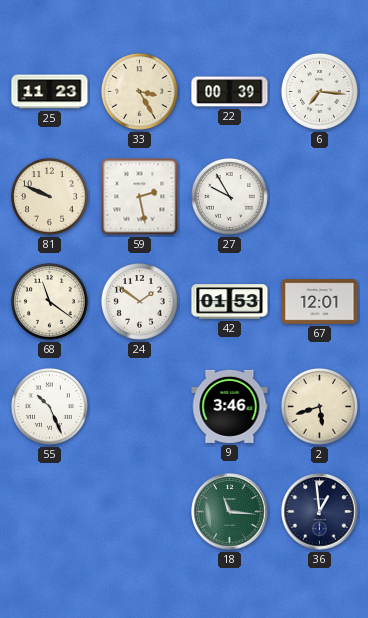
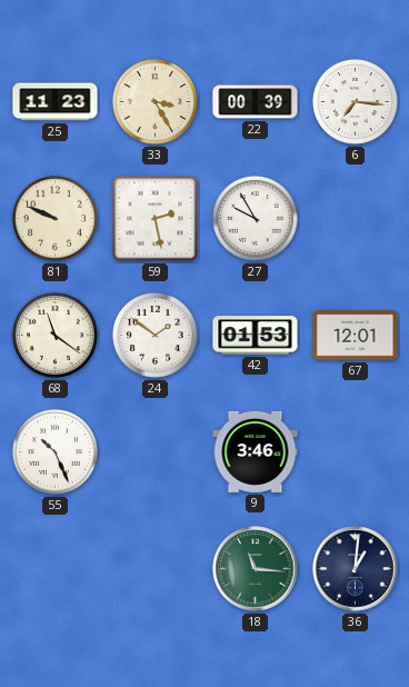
2: 5:42 -> none
36: 12:59 -> 1:01
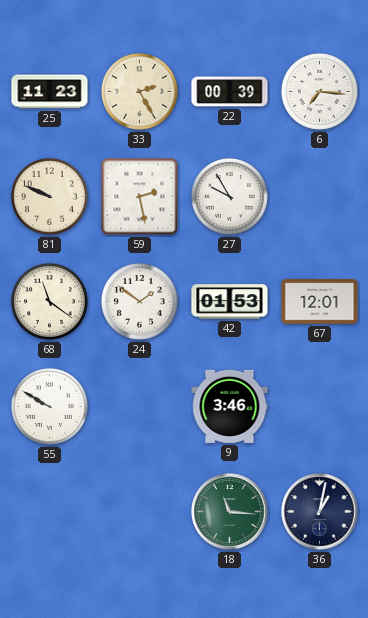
33: 3:25 -> 2:25
55: 10:26 -> 9:50
36: 1:01 -> 1:02
